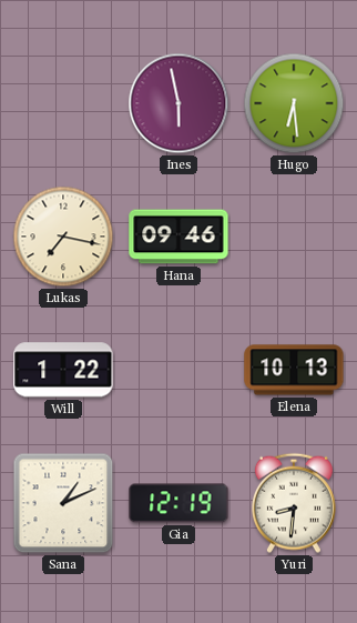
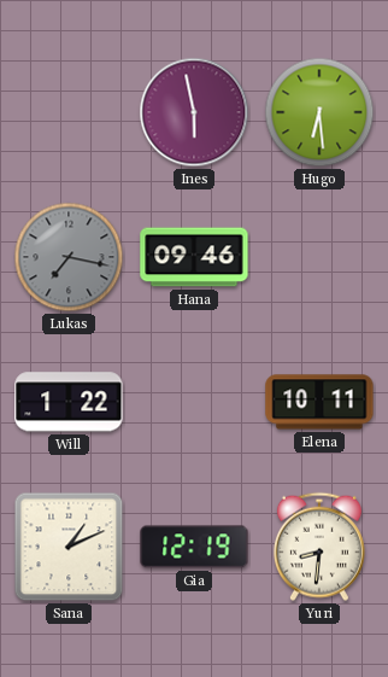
Lukas dial: cream -> grey
Elena: 10:13 -> 10:11
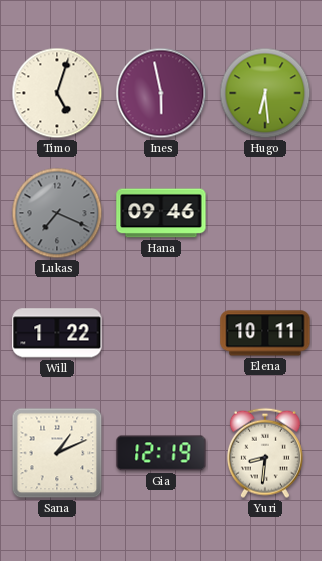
Timo: none -> 5:03
Lukas: 7:17 -> 7:19
